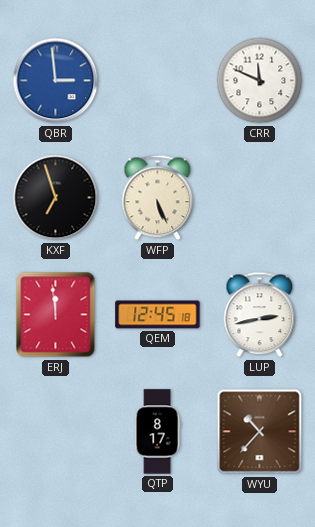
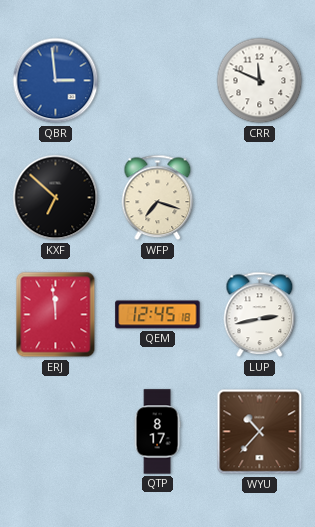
KXF: 6:57 -> 6:52
WFP: 5:26 -> 7:18
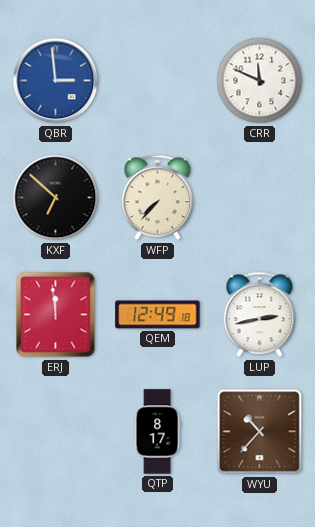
WFP: 7:18 -> 7:37
QEM: 12:45 -> 12:49
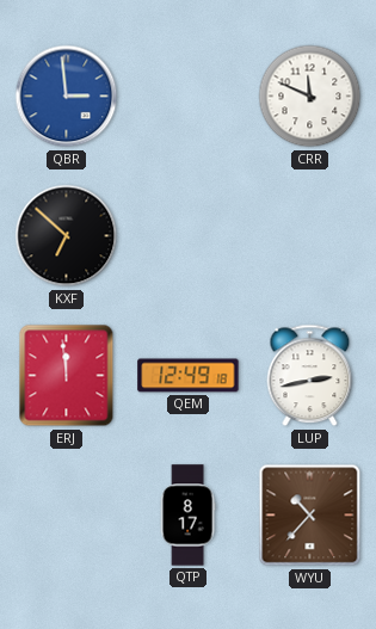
WFP: 7:37 -> none
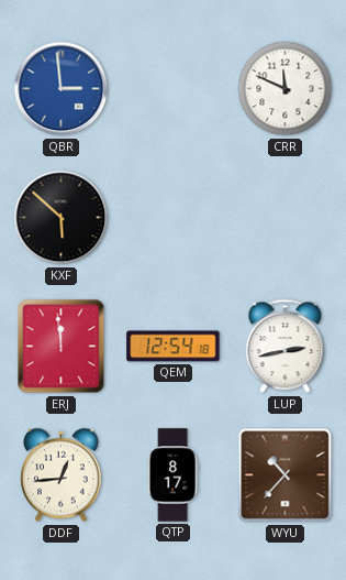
KXF: 6:52 -> 5:52
QEM: 12:49 -> 12:54
DDF: none -> 12:44
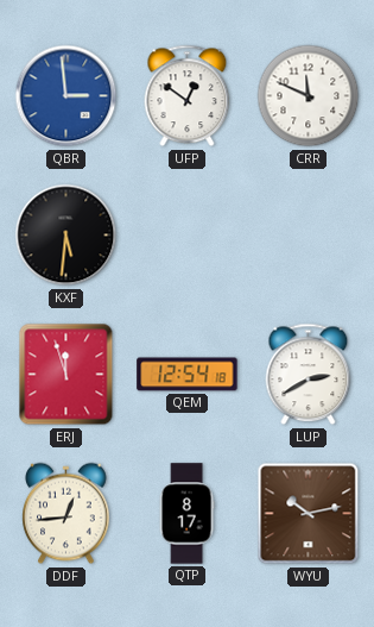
UFP: none -> 12:51
KXF: 5:52 -> 5:31
ERJ: 11:59 -> 11:57
LUP: 2:43 -> 2:40
WYU: 10:37 -> 10:13
